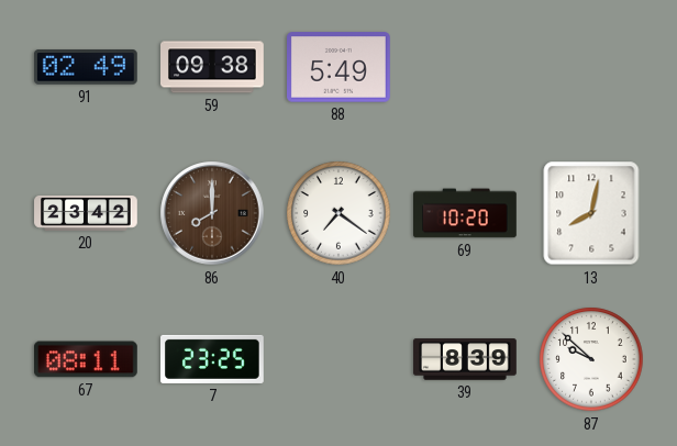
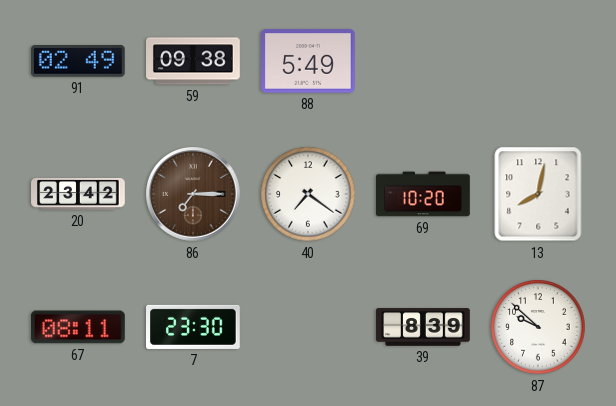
86: 8:00 -> 7:15
7: 23:25 -> 23:30
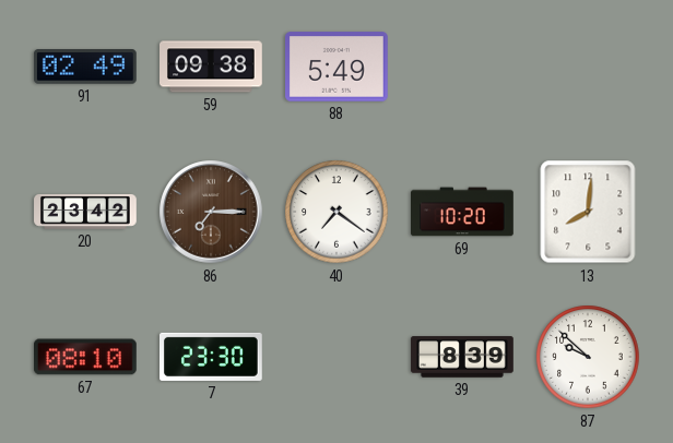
13: 8:02 -> 8:01
67: 08:11 -> 08:10
